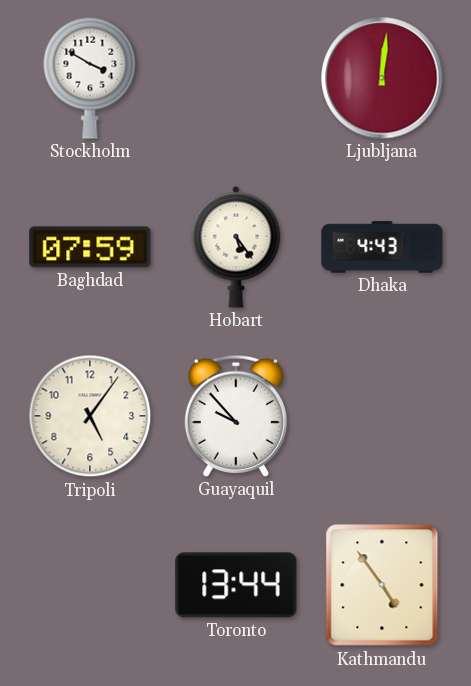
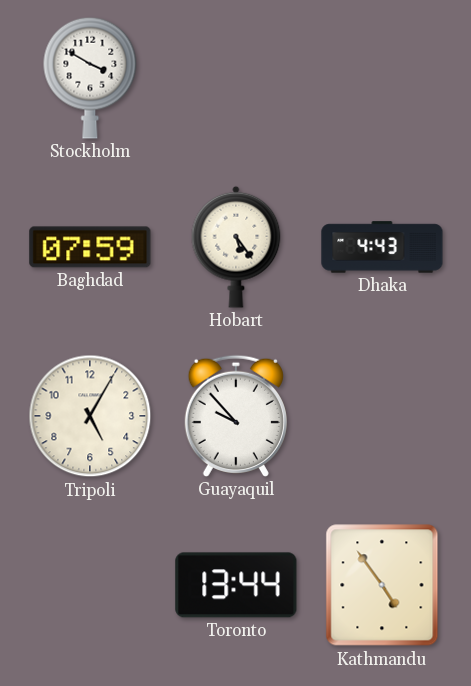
Ljubljana: 12:01 -> none
Tripoli: 5:06 -> 5:05
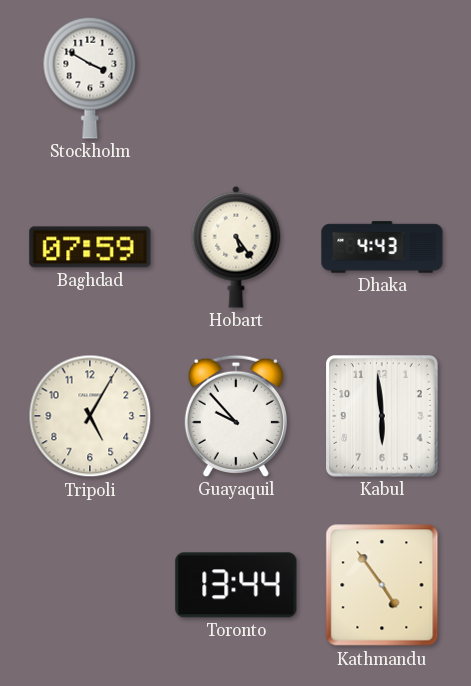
Kabul: none -> 5:59
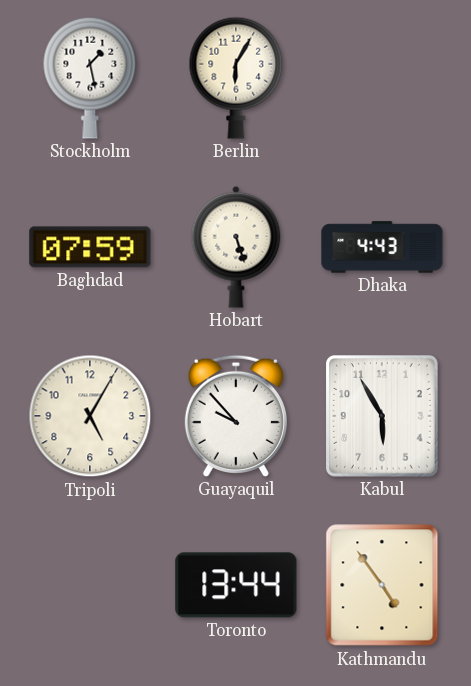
Stockholm: 3:50 -> 1:28
Berlin: none -> 6:05
Hobart: 5:24 -> 5:27
Kabul: 5:59 -> 5:55
